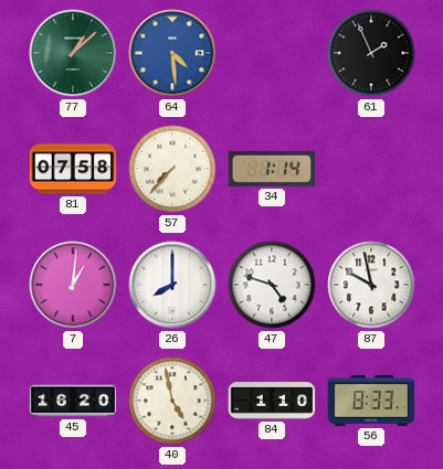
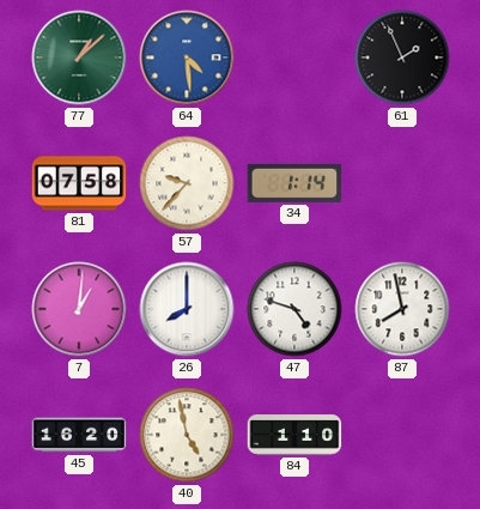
57: 7:37 -> 9:37
87: 9:58 -> 7:58
56: 8:33 -> none
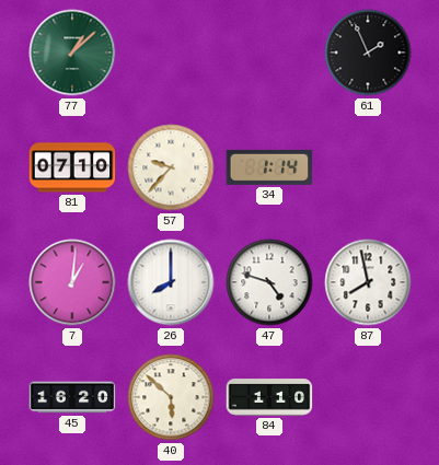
64: 4:29 -> none
81: 07:58 -> 07:10
40: 4:58 -> 5:52
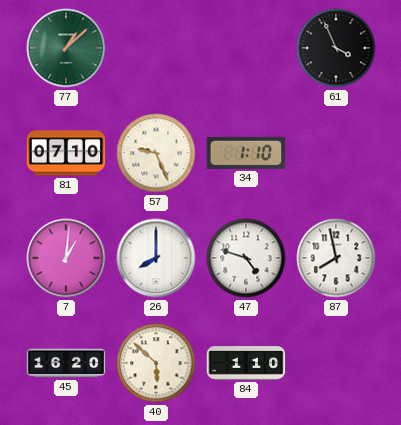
61: 1:56 -> 3:56
57: 9:37 -> 9:26
34: 1:14 -> 1:10
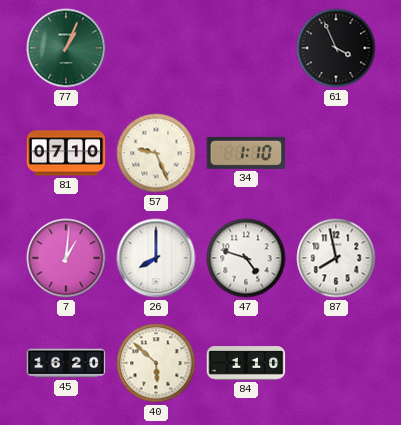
77: 1:08 -> 1:04
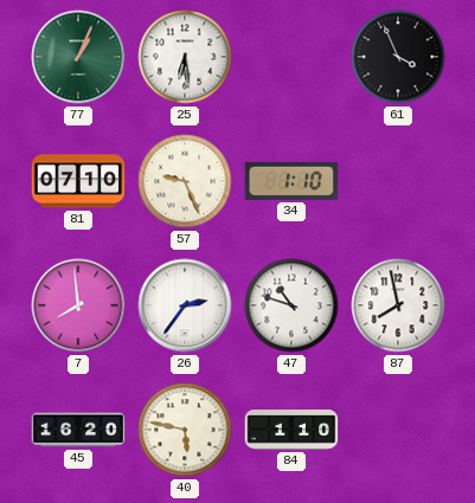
25: none -> 6:29
7: 1:01 -> 7:59
26: 8:00 -> 2:36
47: 4:48 -> 10:48
40: 5:52 -> 5:47
